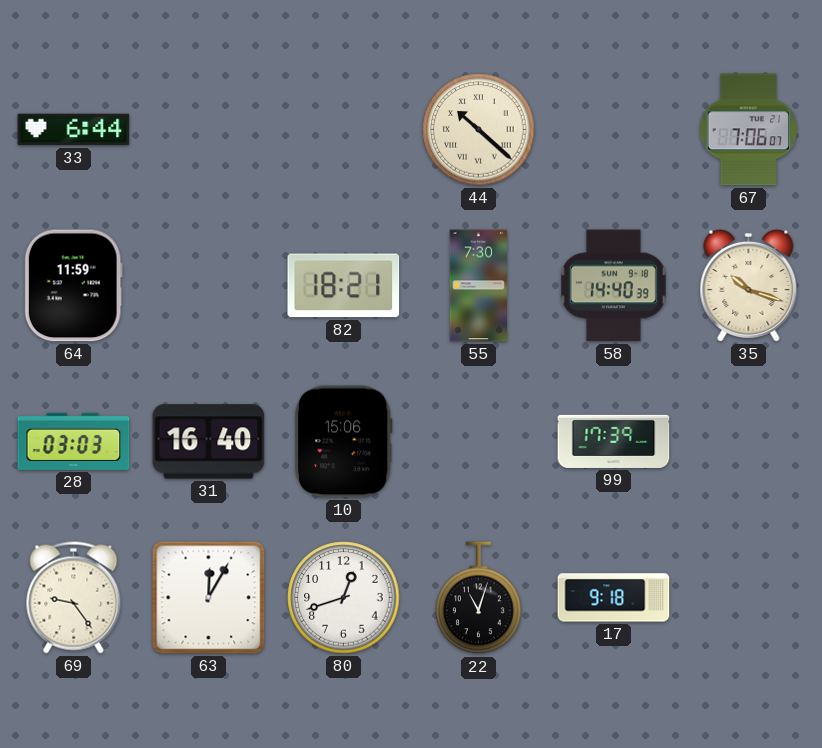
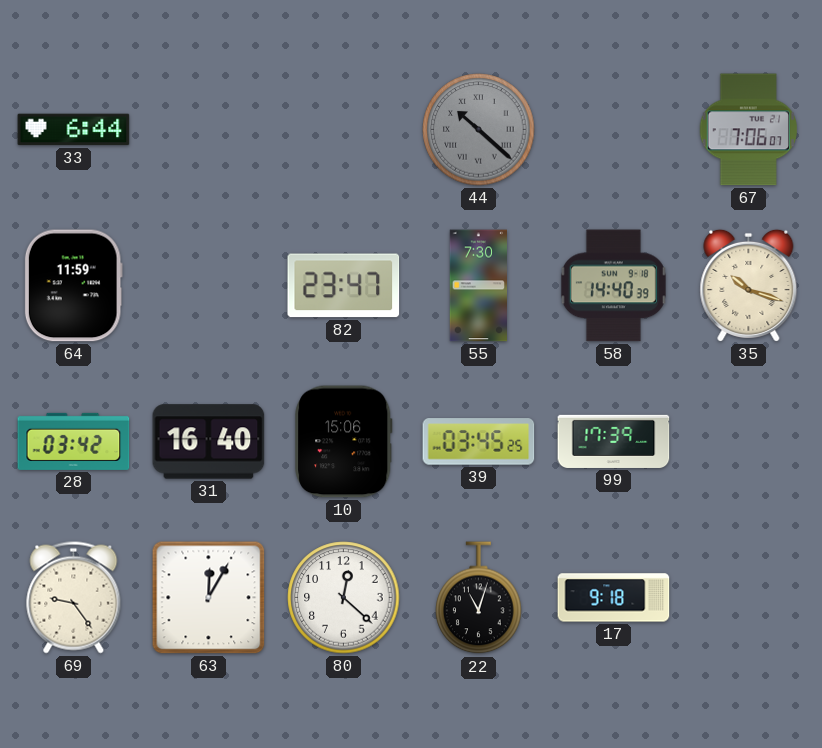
44 dial: cream -> grey
82: 18:21 -> 23:47
28: 03:03 -> 03:42
39: none -> 03:45
80: 12:42 -> 12:22
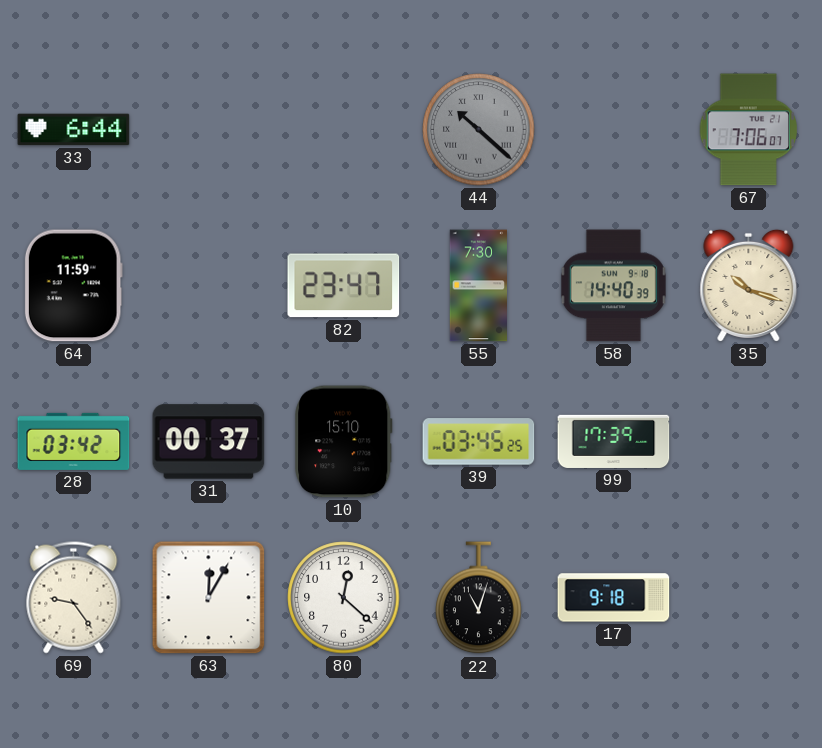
31: 16:40 -> 00:37
10: 15:06 -> 15:10
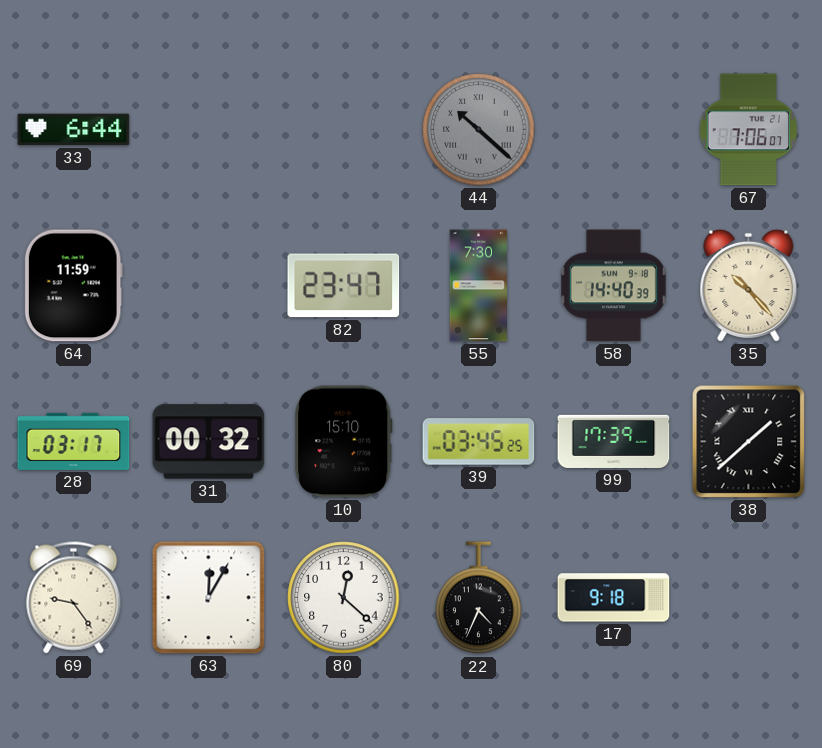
35: 10:18 -> 10:23
28: 03:42 -> 03:17
31: 00:37 -> 00:32
38: none -> 1:38
22: 11:03 -> 4:34
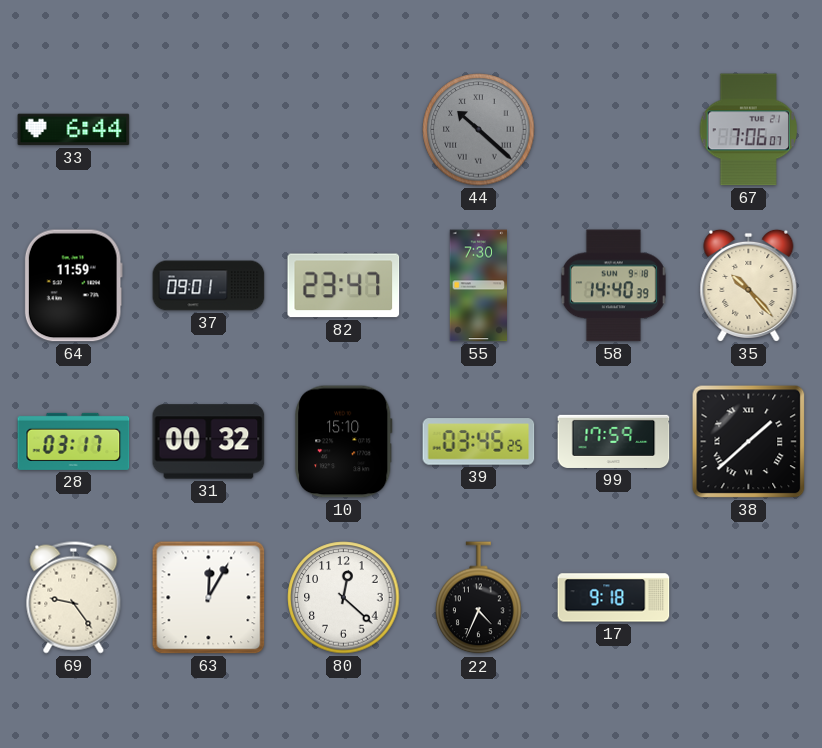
37: none -> 09:01
99: 17:39 -> 17:59
